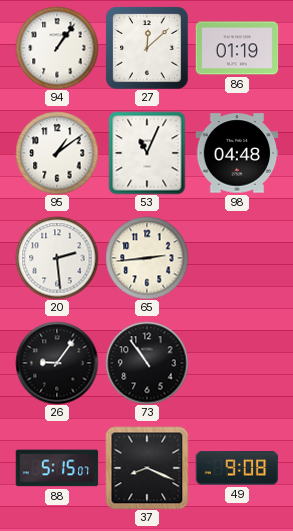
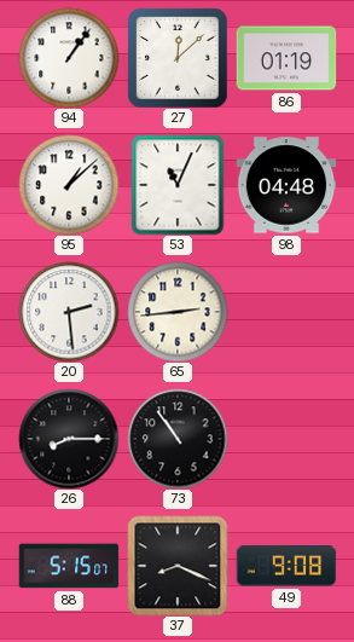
95: 1:09 -> 1:08
26: 9:06 -> 8:15
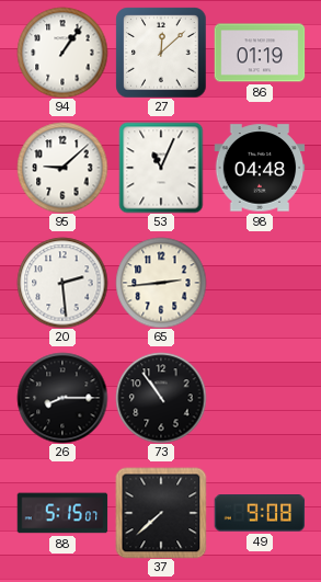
95: 1:08 -> 9:08
37: 8:19 -> 7:38
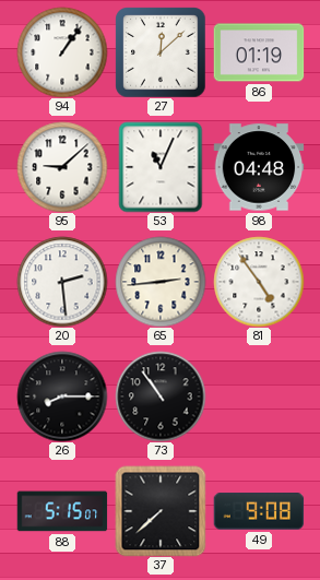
81: none -> 4:54
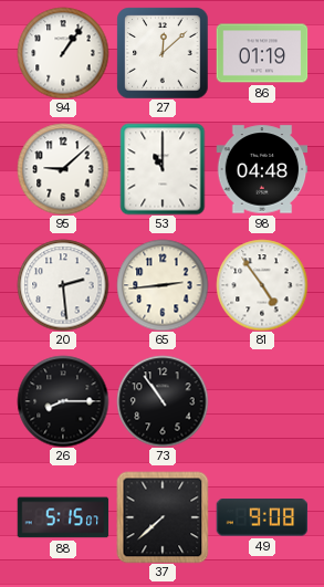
53: 11:04 -> 11:00
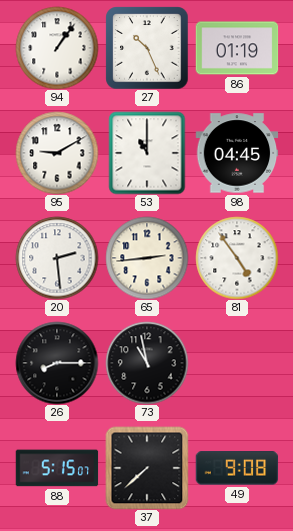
27: 12:08 -> 10:26
95: 9:08 -> 9:10
98: 04:48 -> 04:45
73: 10:54 -> 10:58
